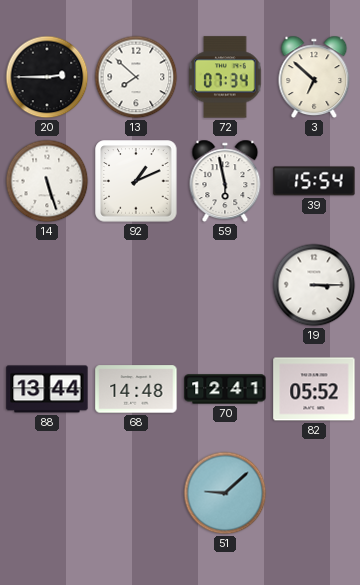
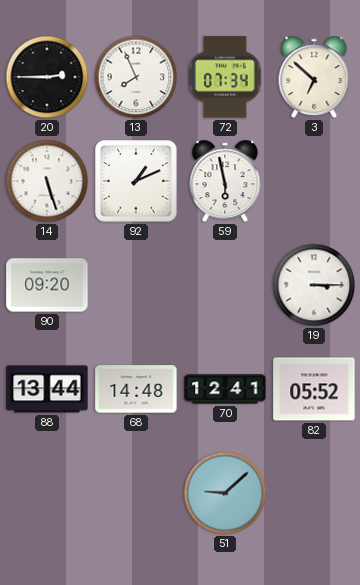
13: 7:52 -> 7:56
39: 15:54 -> none
90: none -> 09:20
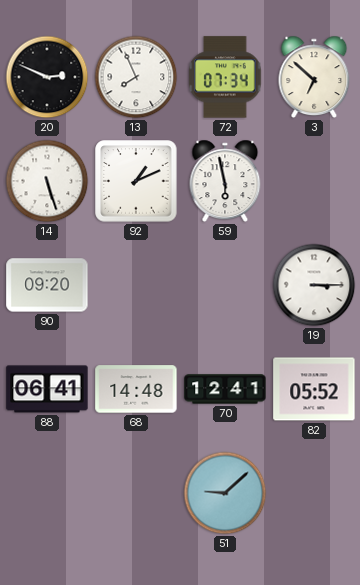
20: 2:45 -> 2:49
88: 13:44 -> 06:41
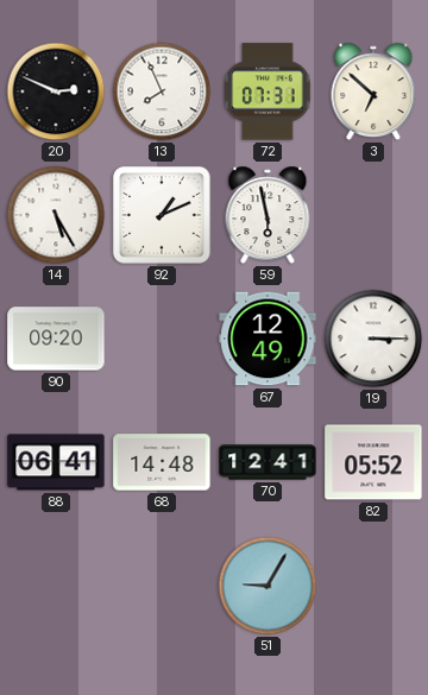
72: 07:34 -> 07:31
14: 5:27 -> 5:25
67: none -> 12:49
51: 9:08 -> 9:05
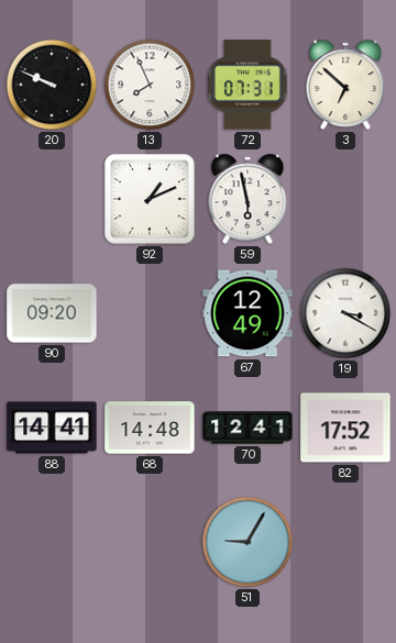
20: 2:49 -> 9:49
14: 5:25 -> none
19: 3:15 -> 3:20
88: 06:41 -> 14:41
82: 05:52 -> 17:52
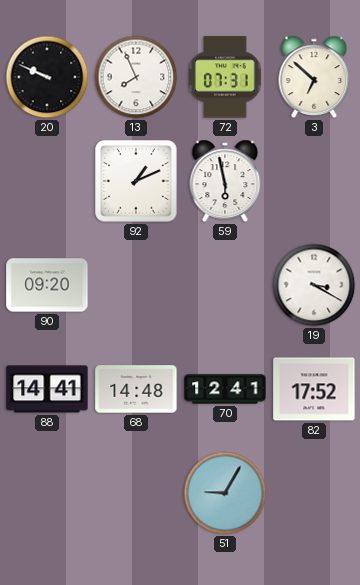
67: 12:49 -> none
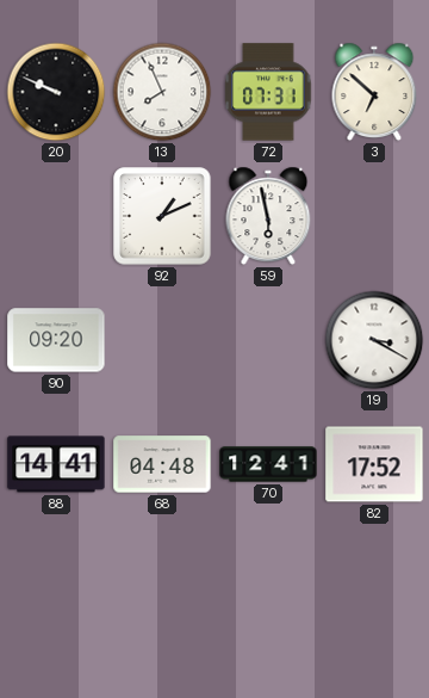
68: 14:48 -> 04:48
51: 9:05 -> none
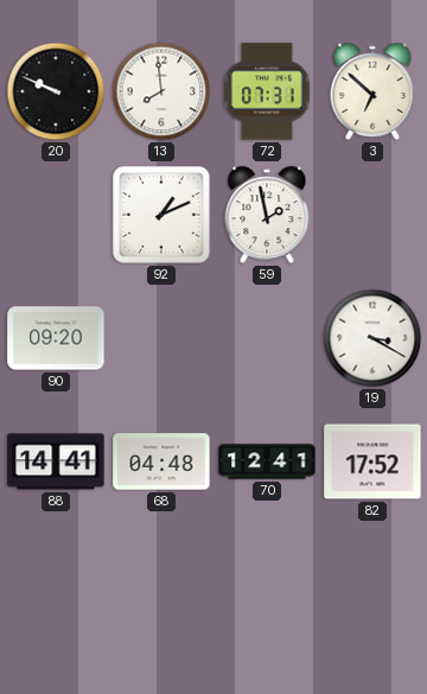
13: 7:56 -> 7:59
59: 5:58 -> 1:58
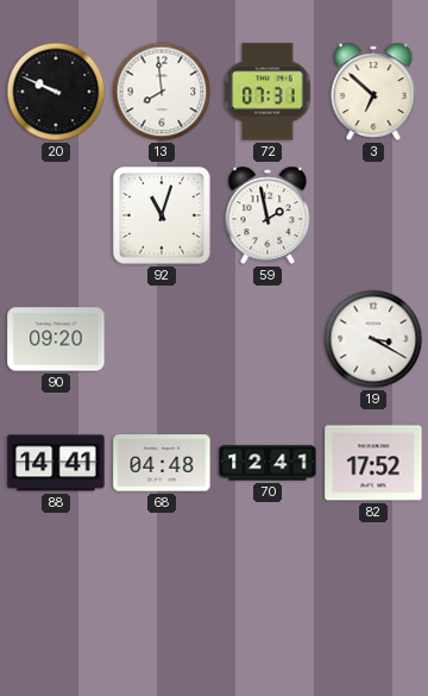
92: 1:11 -> 11:03
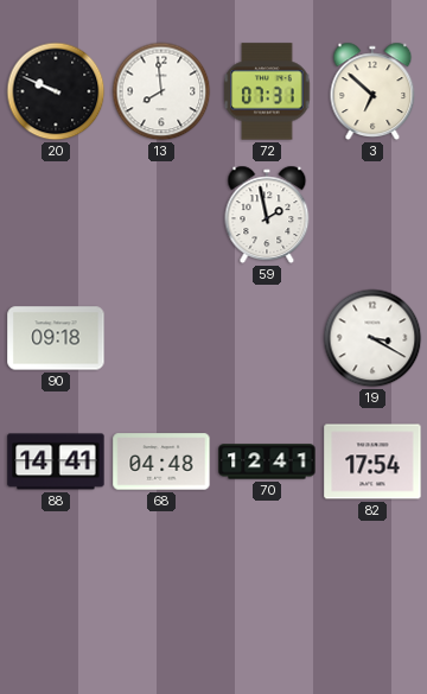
92: 11:03 -> none
90: 09:20 -> 09:18
82: 17:52 -> 17:54
